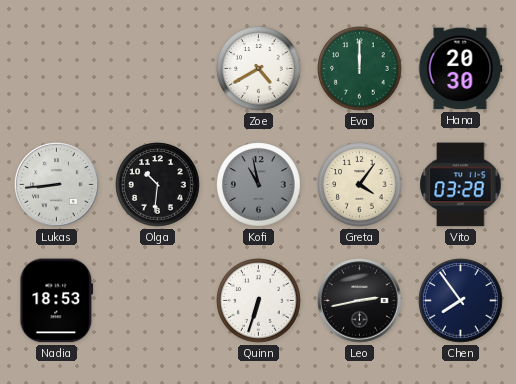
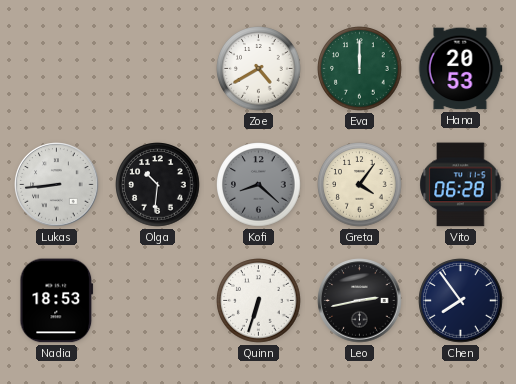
Hana: 20:30 -> 20:53
Kofi: 10:58 -> 8:22
Vito: 03:28 -> 06:28
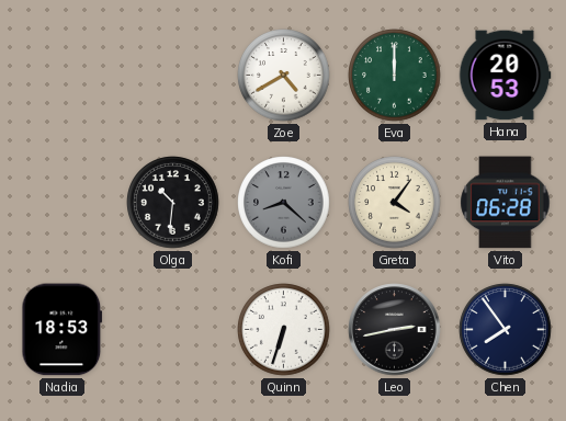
Lukas: 8:44 -> none
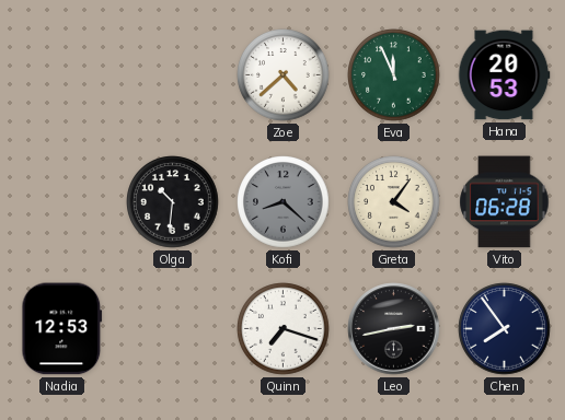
Zoe: 4:40 -> 4:38
Eva: 12:00 -> 11:56
Nadia: 18:53 -> 12:53
Quinn: 6:33 -> 7:18
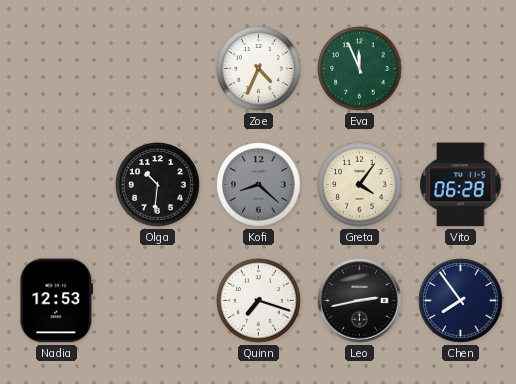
Zoe: 4:38 -> 4:34
Hana: 20:53 -> none
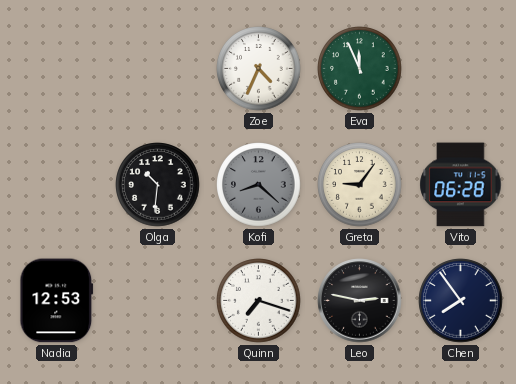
Greta: 4:06 -> 9:06
Leo: 2:43 -> 2:47
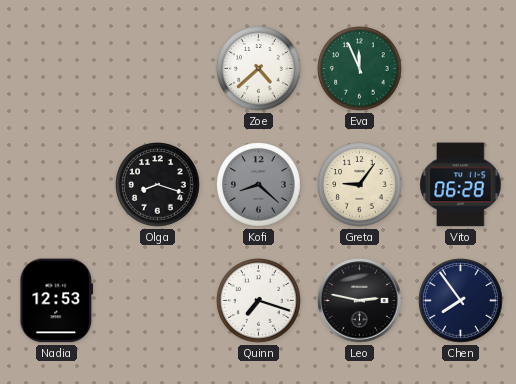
Zoe: 4:34 -> 4:38
Olga: 10:31 -> 8:18
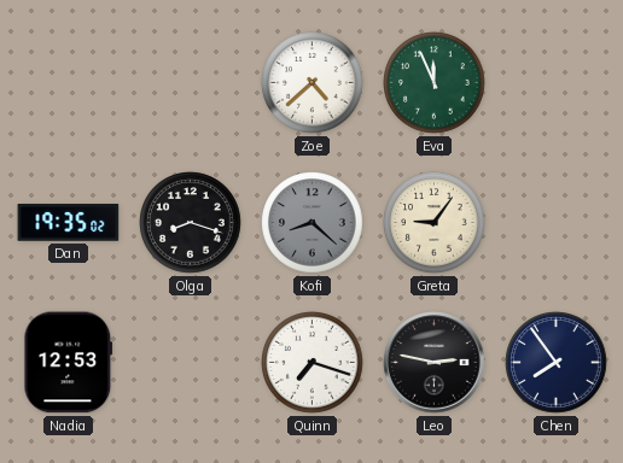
Dan: none -> 19:35
Vito: 06:28 -> none
